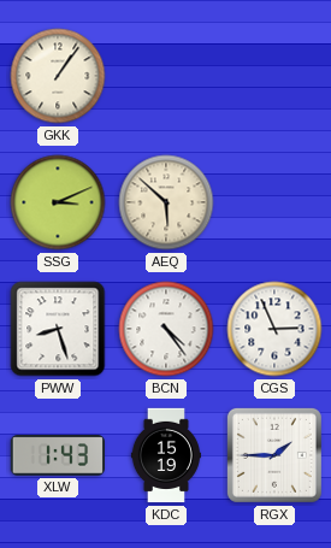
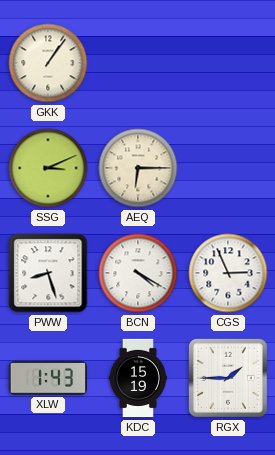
AEQ: 5:52 -> 6:15
BCN: 4:24 -> 4:20
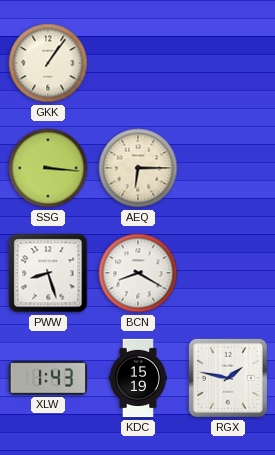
SSG: 3:11 -> 3:16
BCN: 4:20 -> 8:20
CGS: 2:56 -> none
RGX: 1:45 -> 1:47
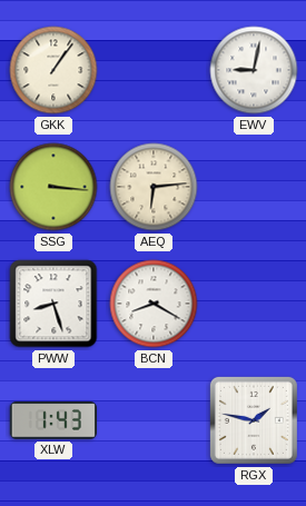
EWV: none -> 9:02
AEQ: 6:15 -> 6:14
KDC: 15:19 -> none
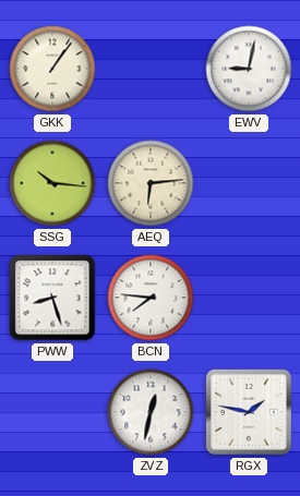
SSG: 3:16 -> 10:16
BCN: 8:20 -> 7:46
XLW: 1:43 -> none
ZVZ: none -> 12:32
